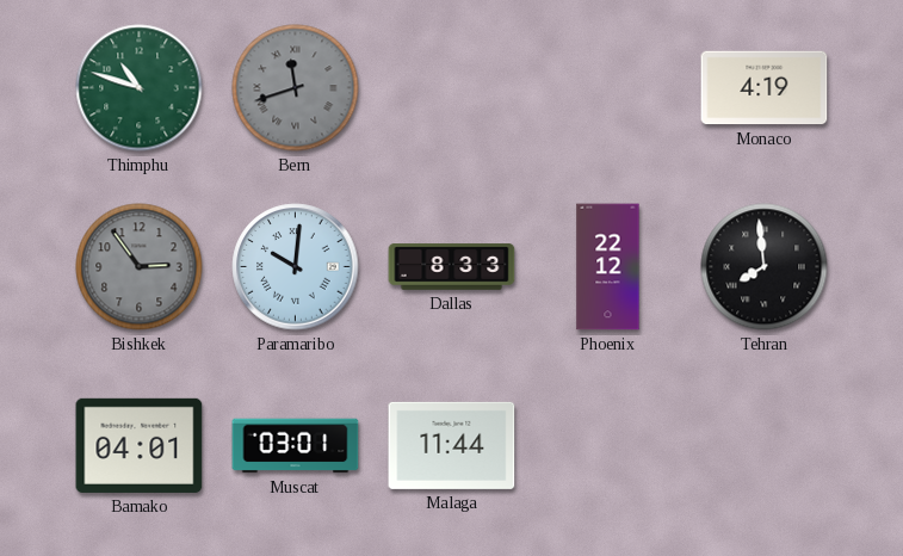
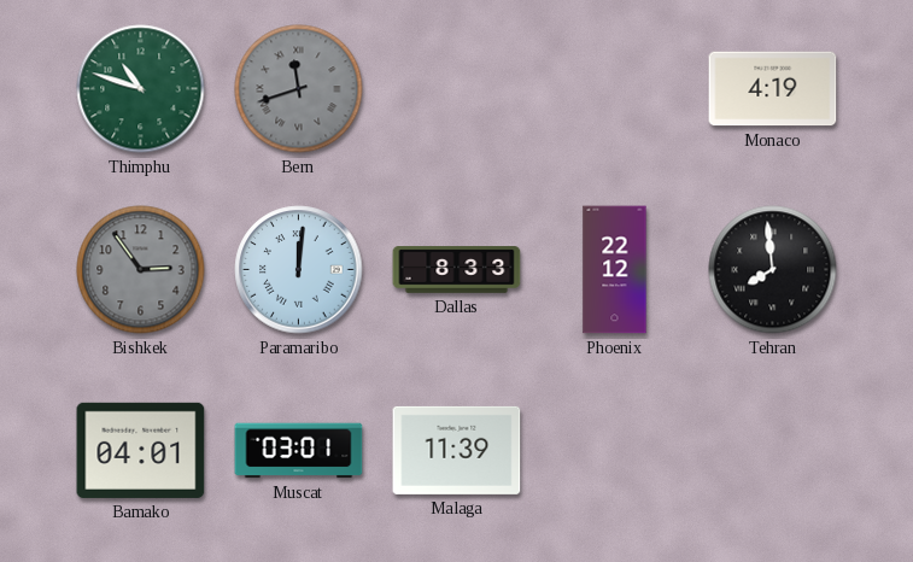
Paramaribo: 10:01 -> 12:01
Malaga: 11:44 -> 11:39
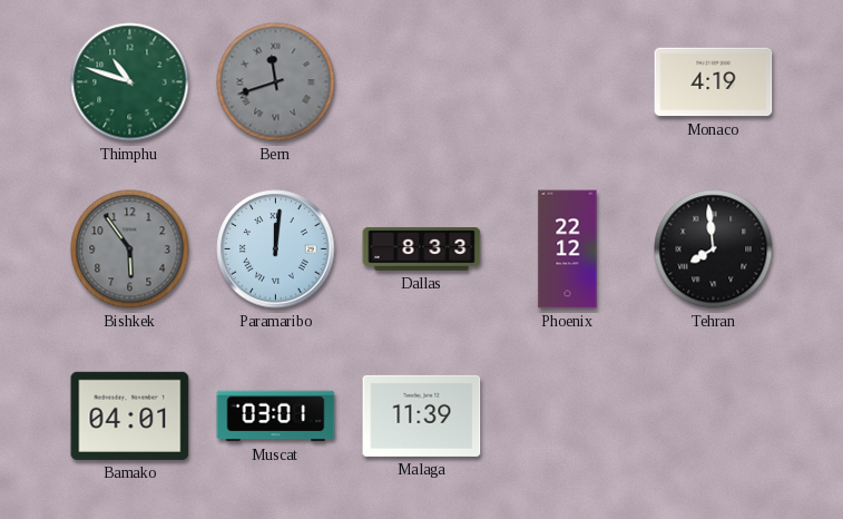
Bishkek: 2:54 -> 5:54
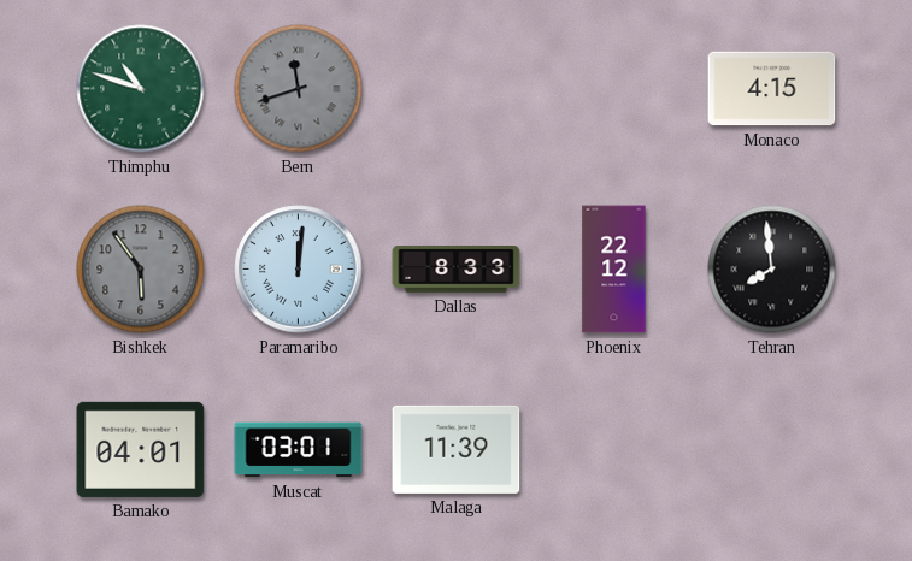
Monaco: 4:19 -> 4:15
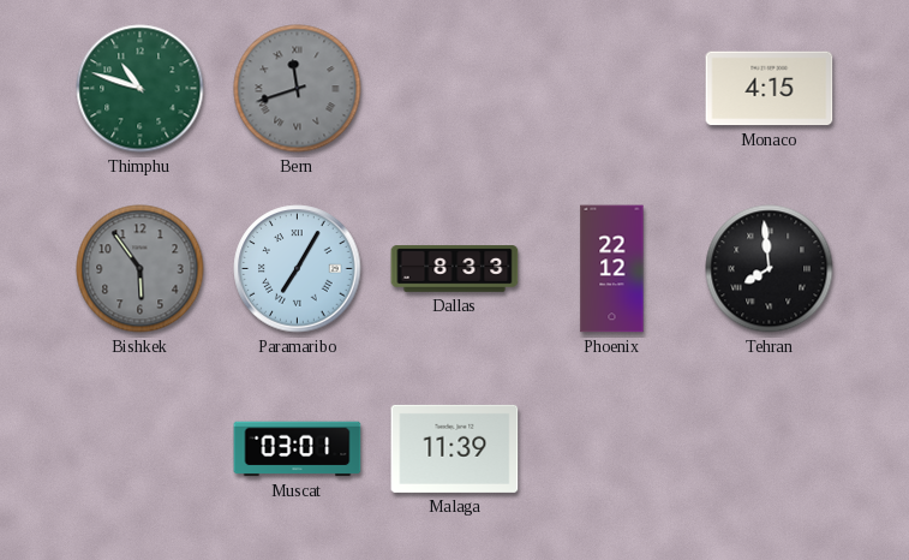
Paramaribo: 12:01 -> 7:05
Bamako: 04:01 -> none
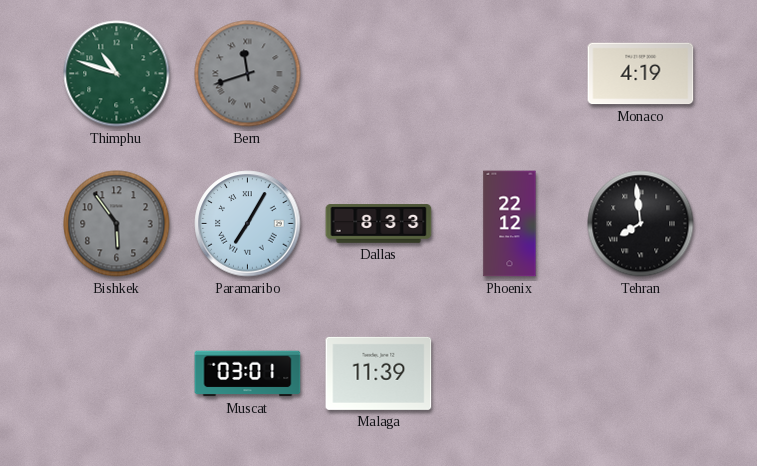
Monaco: 4:15 -> 4:19
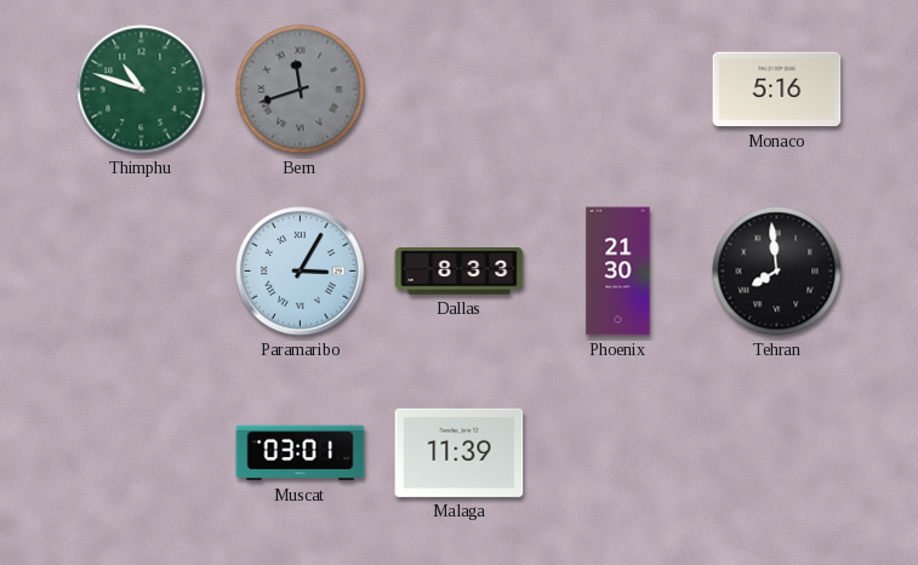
Monaco: 4:19 -> 5:16
Bishkek: 5:54 -> none
Paramaribo: 7:05 -> 3:05
Phoenix: 22:12 -> 21:30
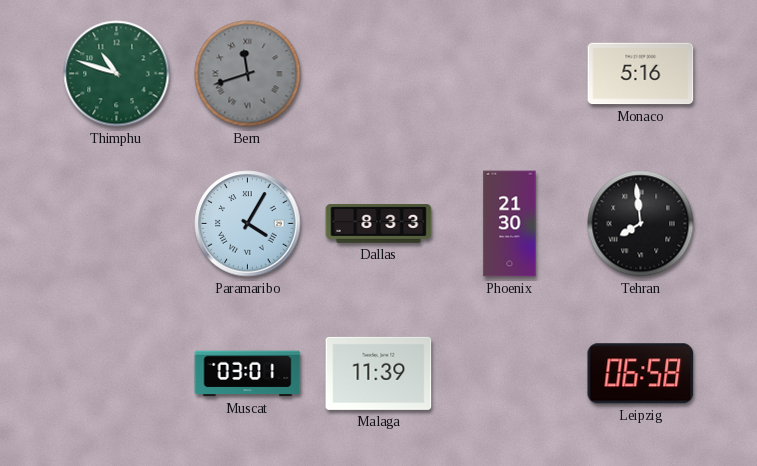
Paramaribo: 3:05 -> 4:05
Leipzig: none -> 06:58
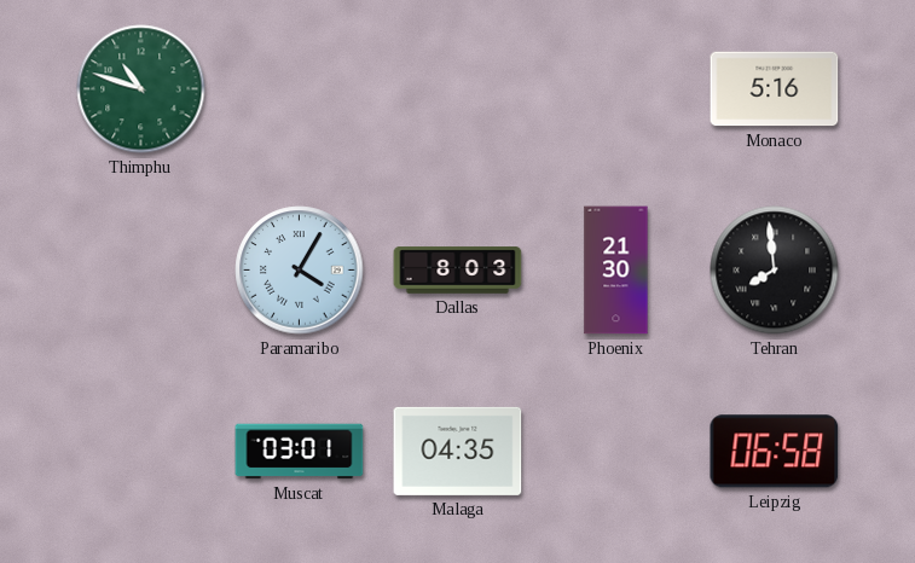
Bern: 11:42 -> none
Dallas: 8:33 -> 8:03
Malaga: 11:39 -> 04:35
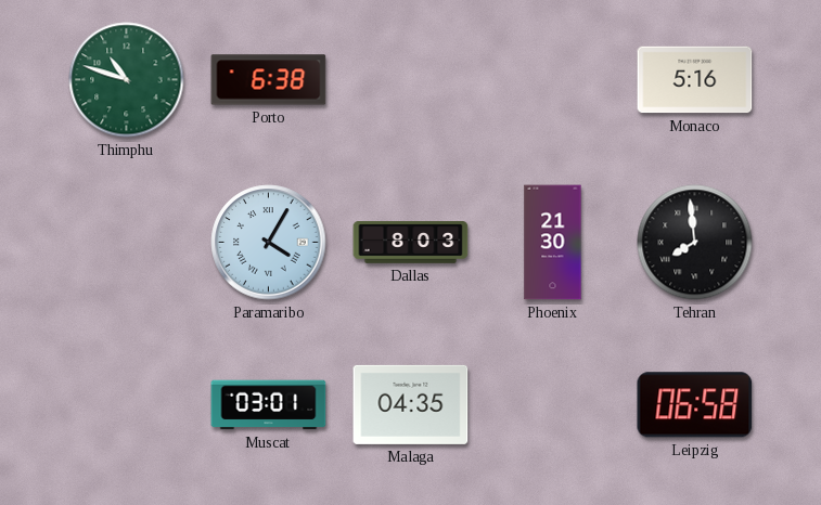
Porto: none -> 6:38
